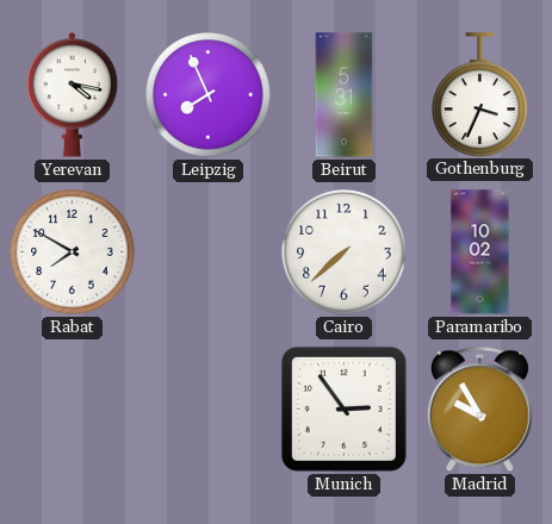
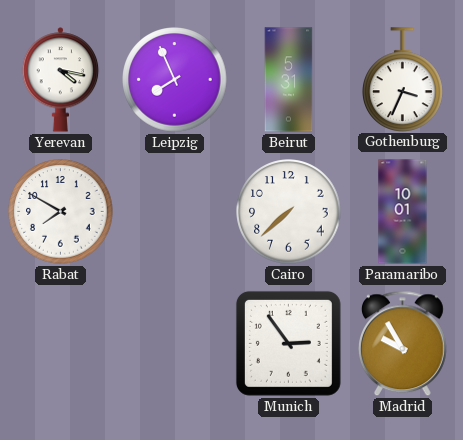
Paramaribo: 10:02 -> 10:01
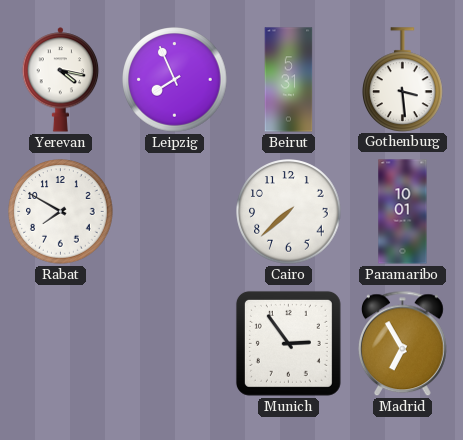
Gothenburg: 3:34 -> 3:29
Madrid: 9:55 -> 6:55
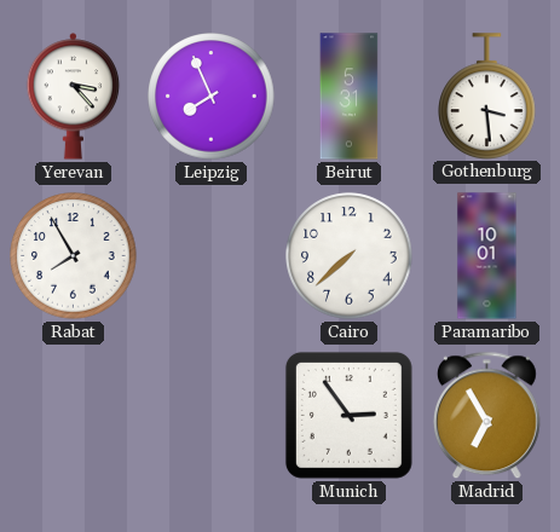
Yerevan: 4:17 -> 3:23
Rabat: 7:50 -> 7:55
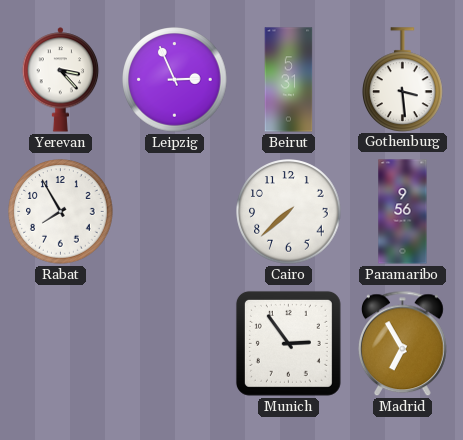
Leipzig: 7:56 -> 2:56
Paramaribo: 10:01 -> 9:56
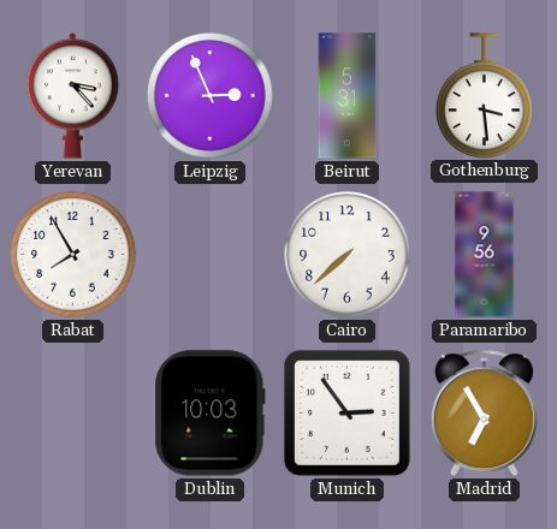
Dublin: none -> 10:03
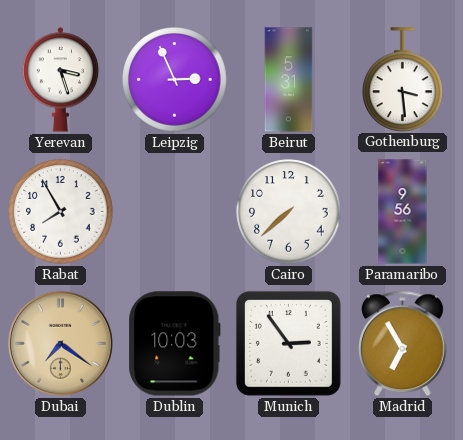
Yerevan: 3:23 -> 3:27
Dubai: none -> 7:21
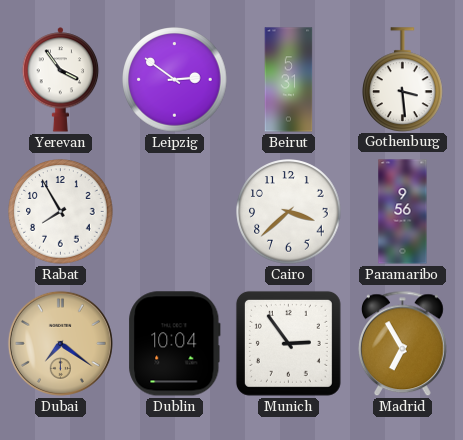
Yerevan: 3:27 -> 3:54
Leipzig: 2:56 -> 2:51
Cairo: 7:38 -> 3:38
Dublin: 10:03 -> 10:04
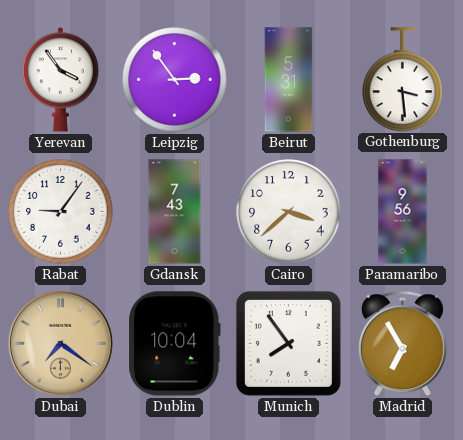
Leipzig: 2:51 -> 2:54
Rabat: 7:55 -> 9:06
Gdansk: none -> 7:43
Munich: 2:54 -> 7:54
